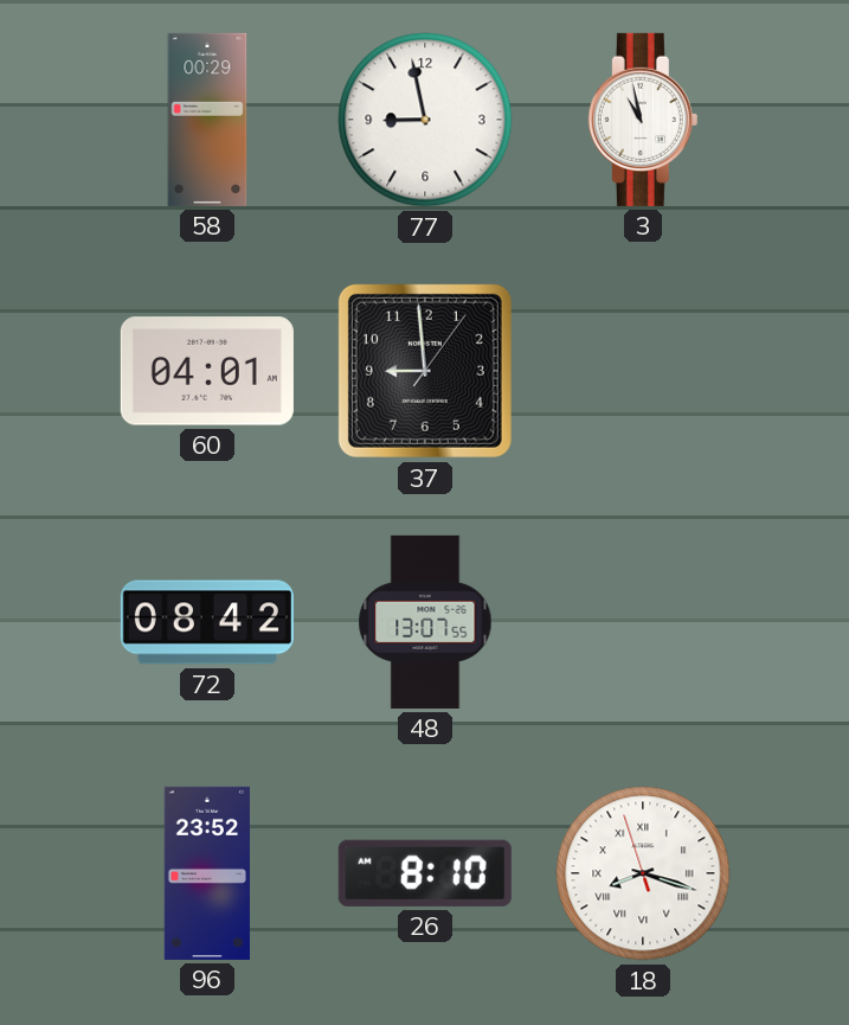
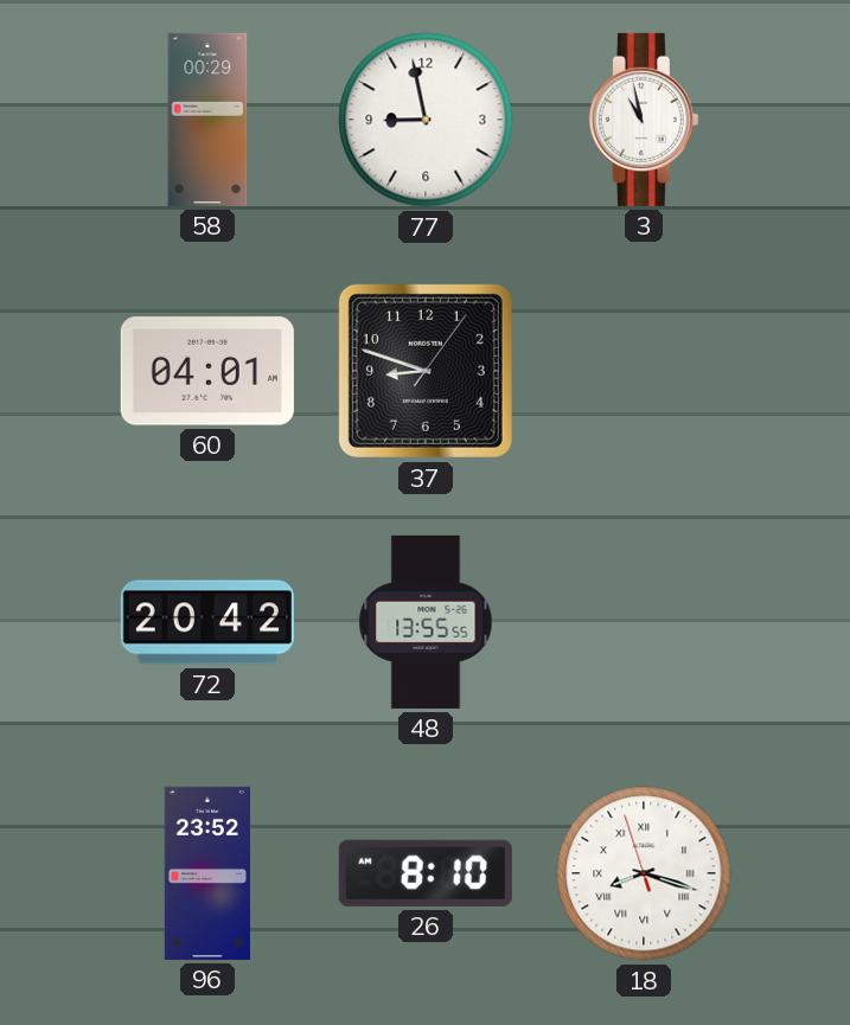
37: 8:59 -> 8:48
72: 08:42 -> 20:42
48: 13:07 -> 13:55
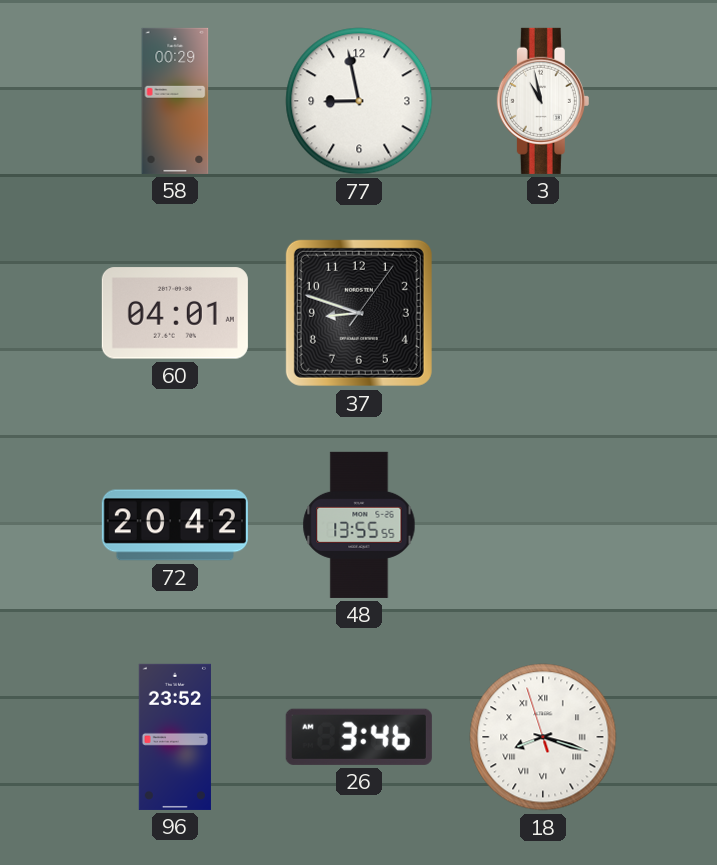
26: 8:10 -> 3:46
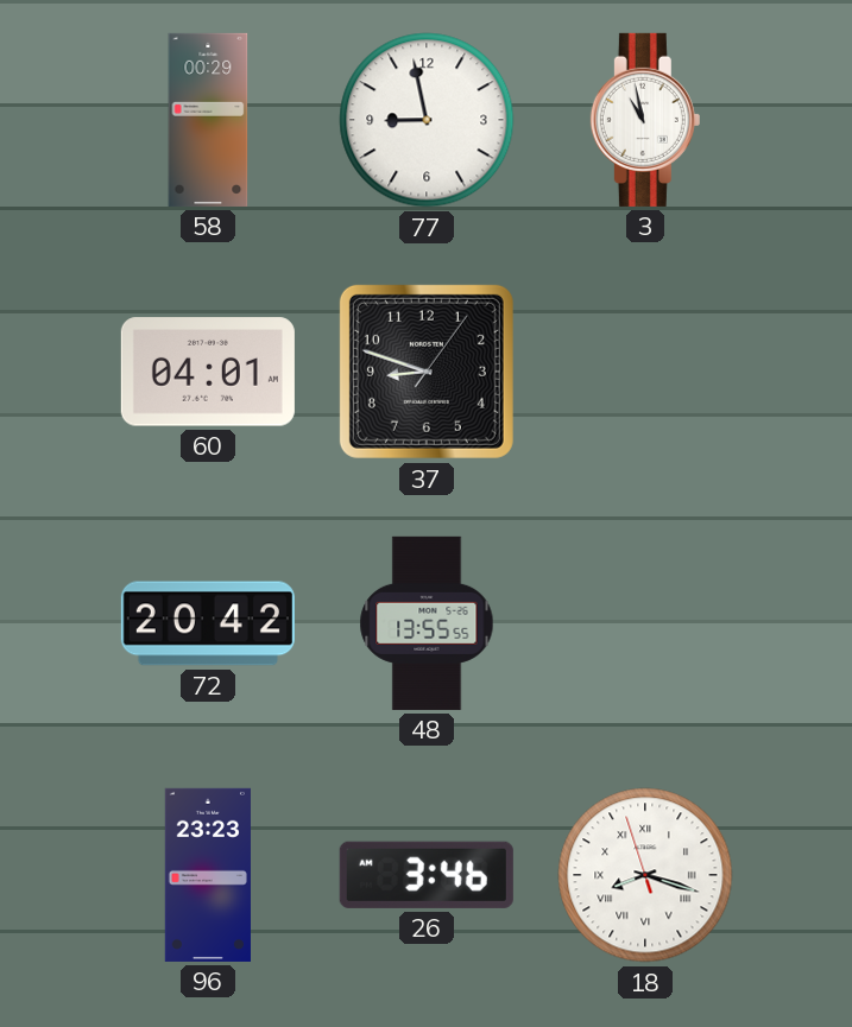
96: 23:52 -> 23:23
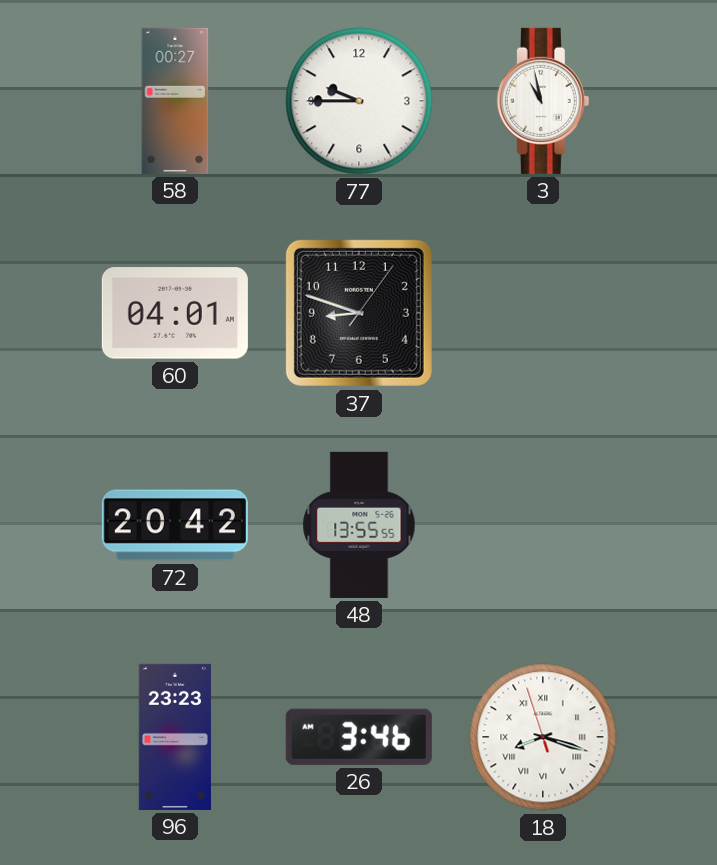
58: 00:29 -> 00:27
77: 8:58 -> 9:45
